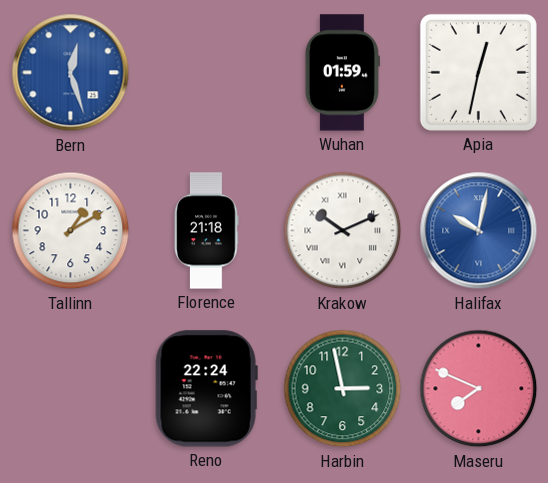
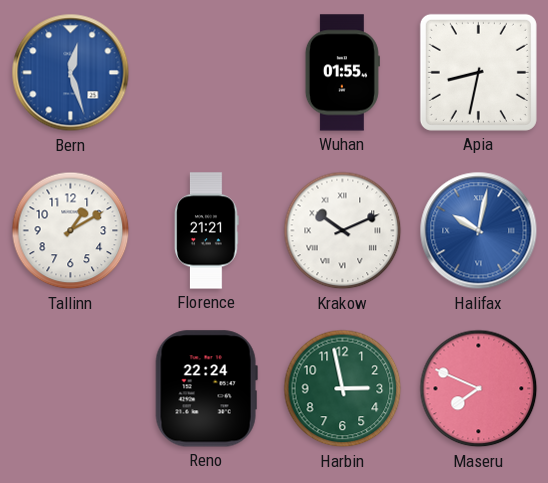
Wuhan: 01:59 -> 01:55
Apia: 12:32 -> 8:32
Florence: 21:18 -> 21:21
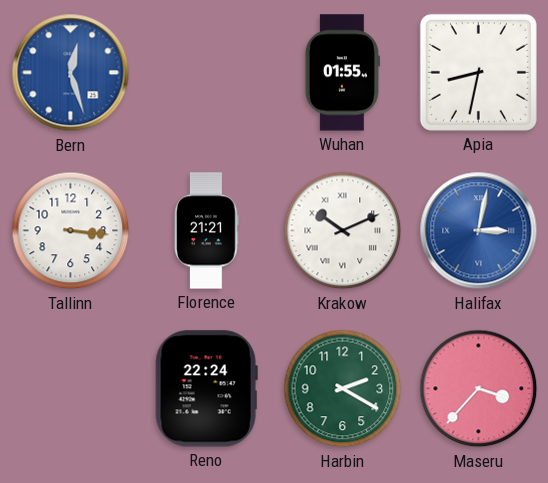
Tallinn: 1:10 -> 3:16
Halifax: 10:02 -> 3:02
Harbin: 2:58 -> 2:20
Maseru: 7:49 -> 3:37
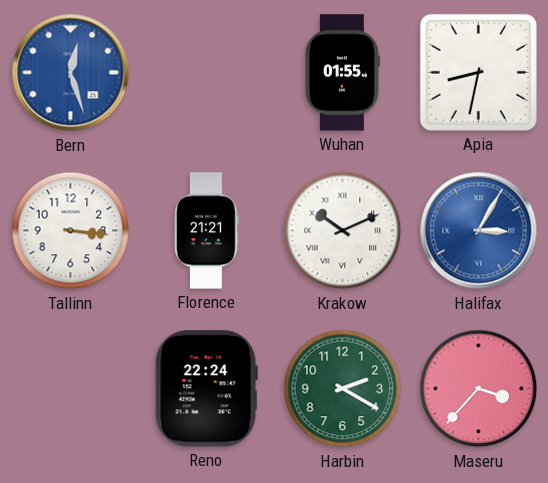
Halifax: 3:02 -> 3:05
